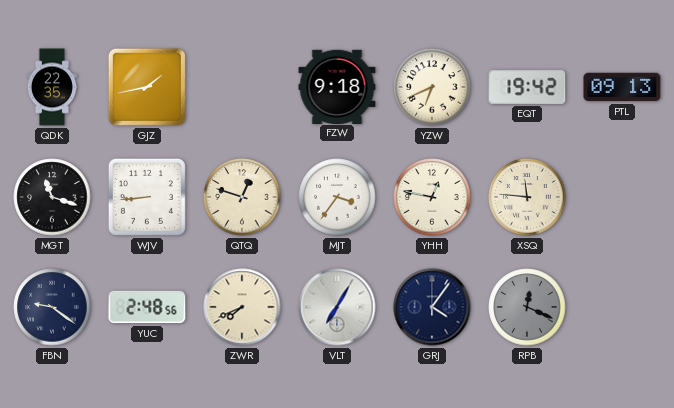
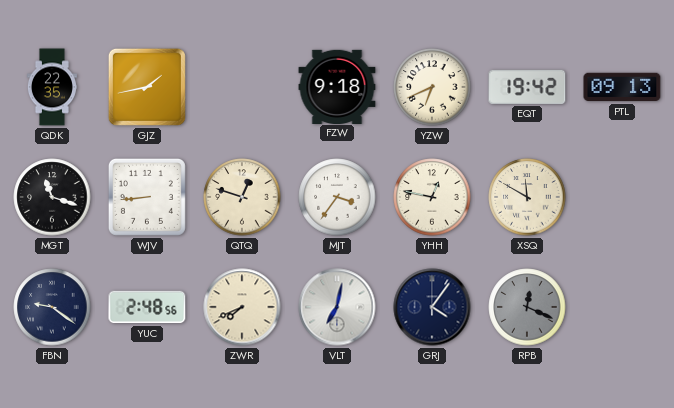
XSQ: 11:46 -> 11:50
VLT: 7:05 -> 7:02
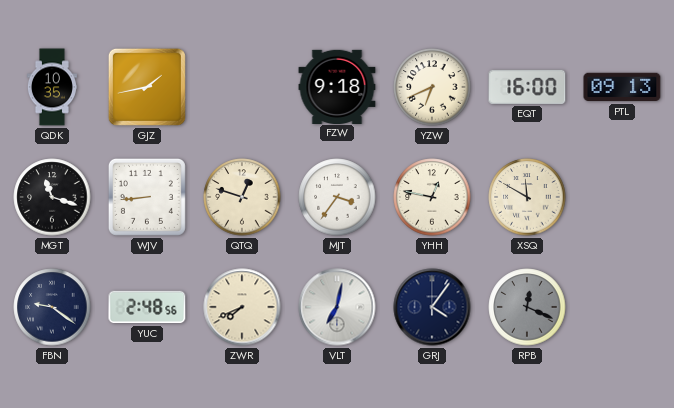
QDK: 22:35 -> 10:35
EQT: 19:42 -> 16:00
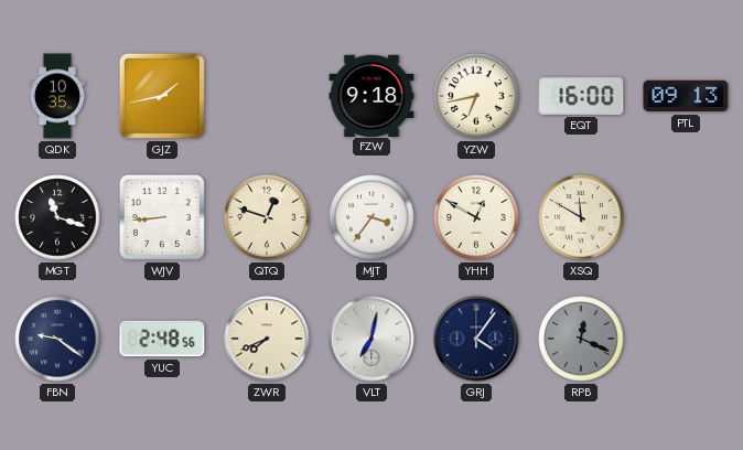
YZW: 6:41 -> 6:43
YHH: 12:47 -> 12:50
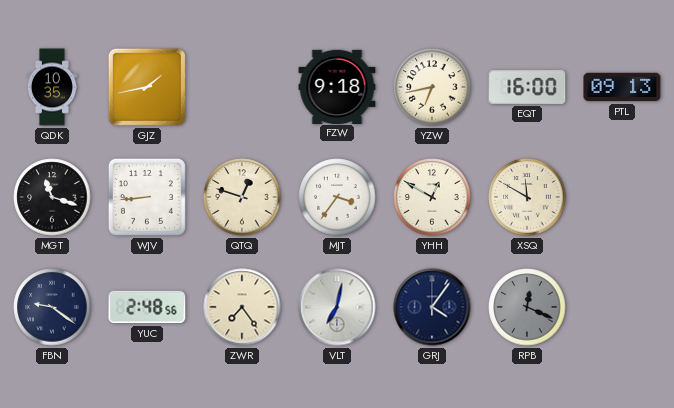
ZWR: 7:41 -> 7:24
